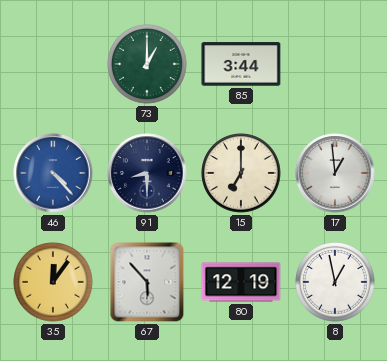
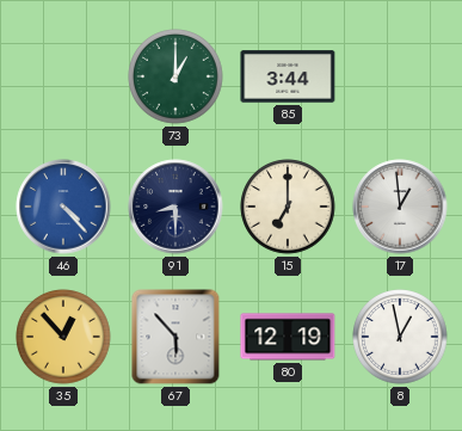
35: 12:06 -> 12:53
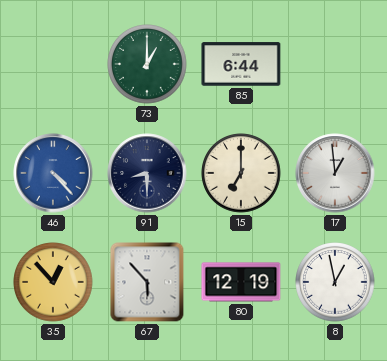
85: 3:44 -> 6:44
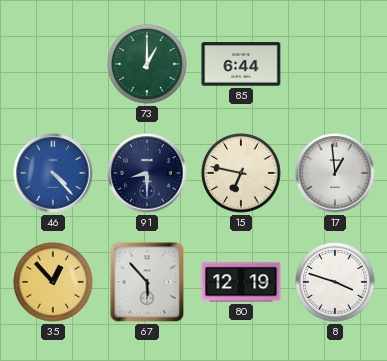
15: 7:00 -> 6:47
8: 12:58 -> 3:48
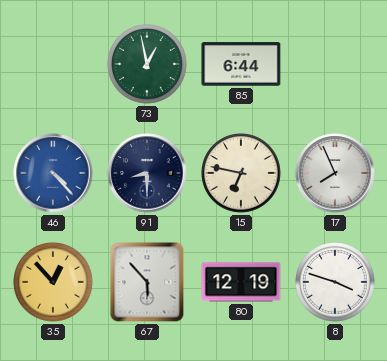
73: 1:00 -> 12:58
17: 12:59 -> 7:56
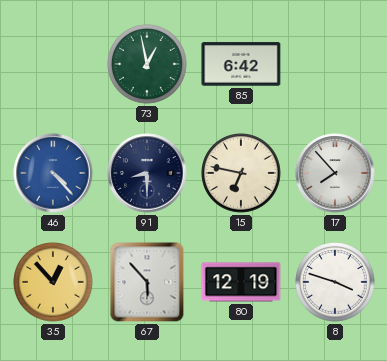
85: 6:44 -> 6:42
17: 7:56 -> 7:53
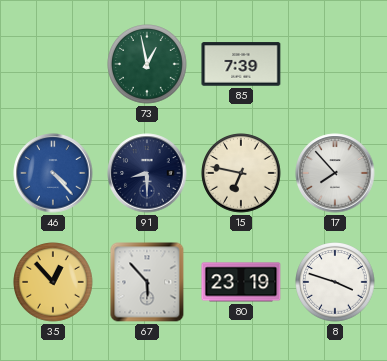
85: 6:42 -> 7:39
80: 12:19 -> 23:19
